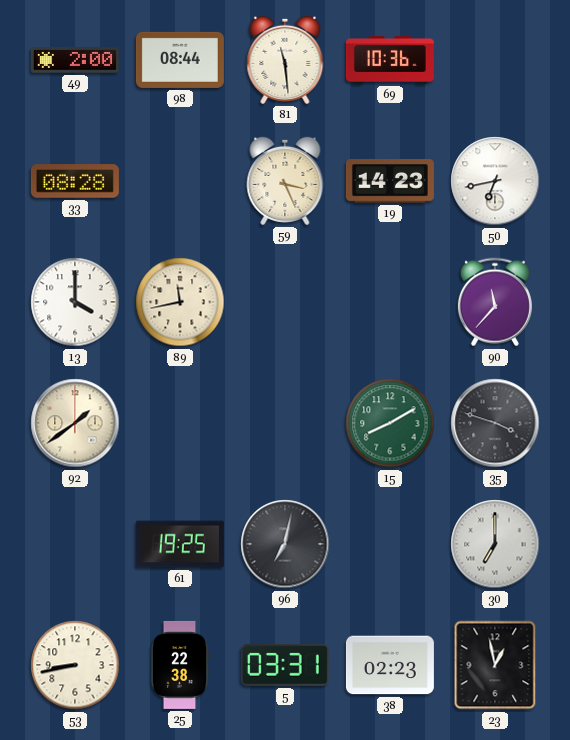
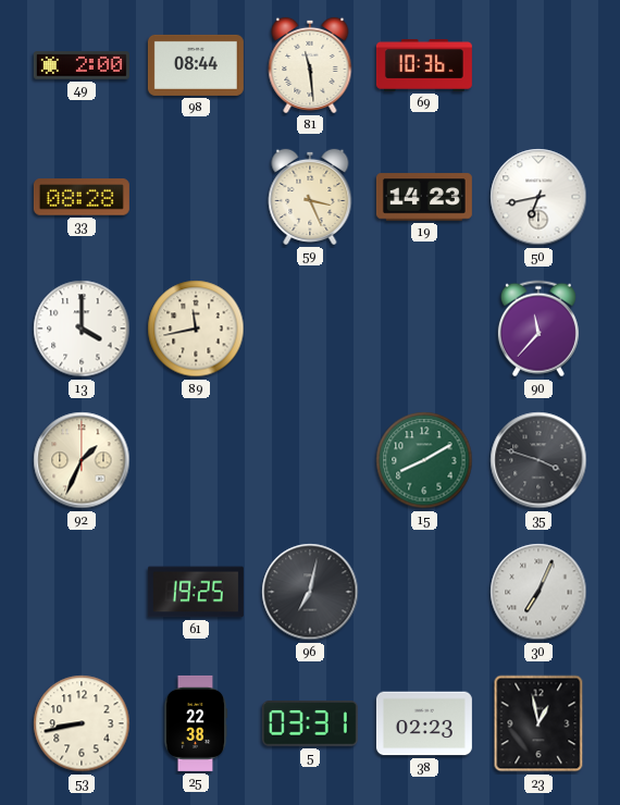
92: 1:39 -> 1:34
30: 7:00 -> 7:04
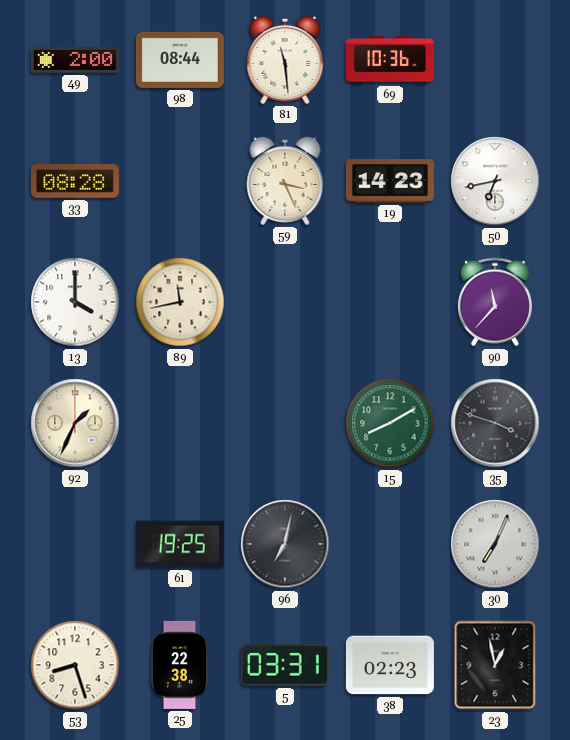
53: 8:43 -> 8:27
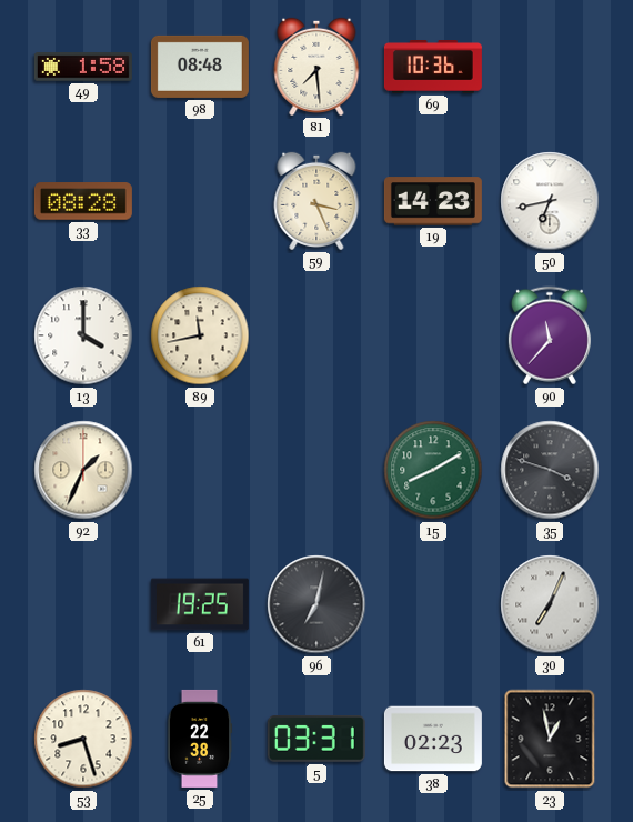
49: 2:00 -> 1:58
98: 08:44 -> 08:48
81: 11:29 -> 7:29
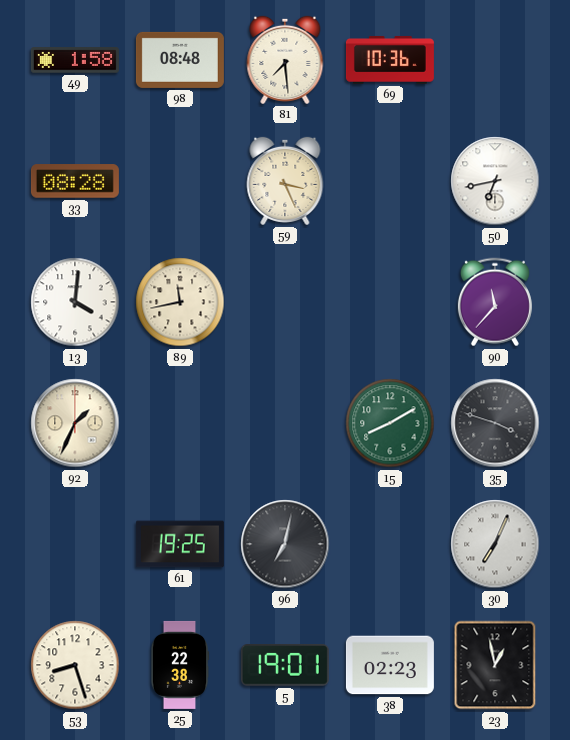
19: 14:23 -> none
13: 4:00 -> 4:01
5: 03:31 -> 19:01
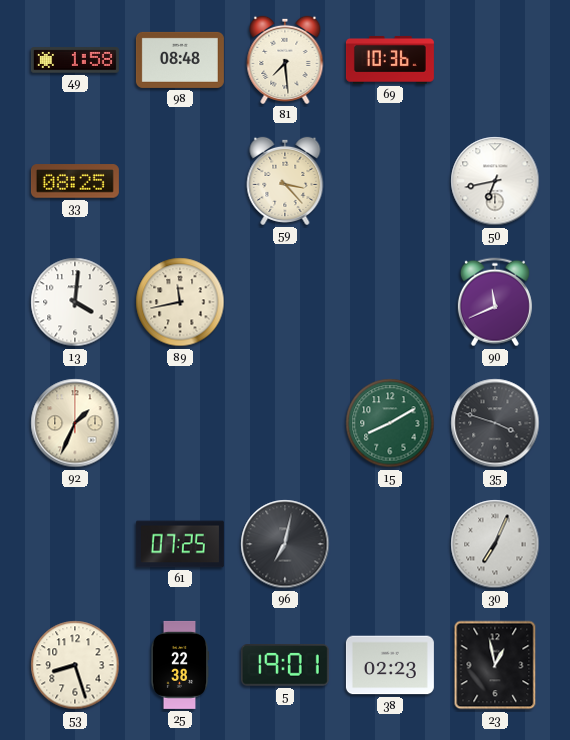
33: 08:28 -> 08:25
59: 3:26 -> 3:23
90: 11:37 -> 11:41
61: 19:25 -> 07:25
